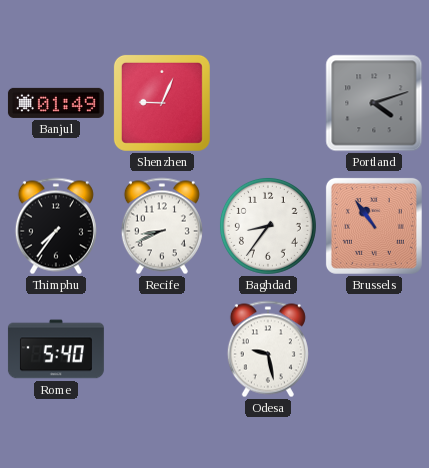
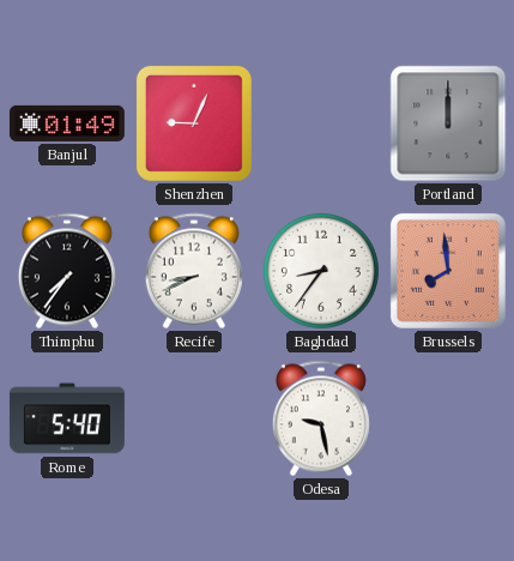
Portland: 4:12 -> 12:00
Brussels: 10:54 -> 7:59
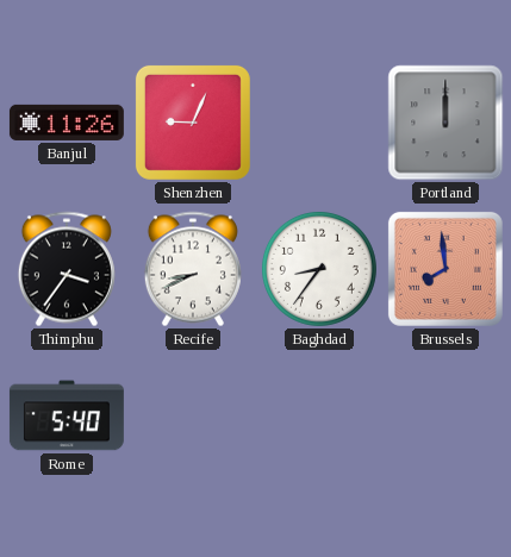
Banjul: 01:49 -> 11:26
Thimphu: 7:36 -> 3:36
Odesa: 9:28 -> none
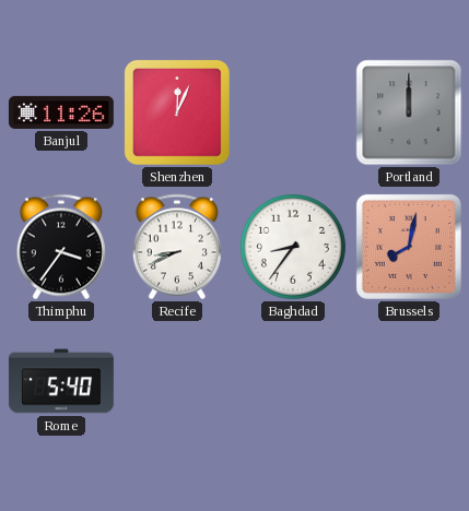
Shenzhen: 9:04 -> 12:04
Brussels: 7:59 -> 8:02
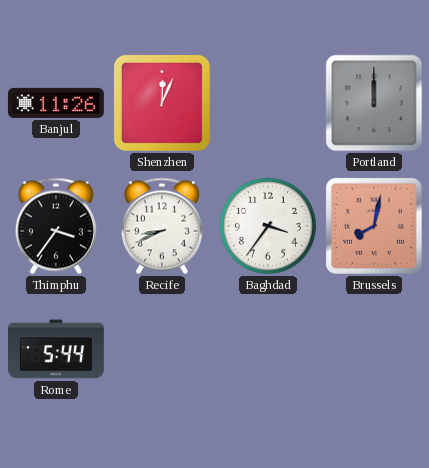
Baghdad: 8:36 -> 3:36
Rome: 5:40 -> 5:44
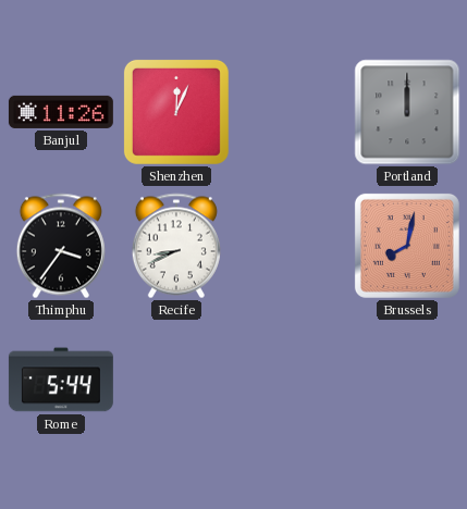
Baghdad: 3:36 -> none
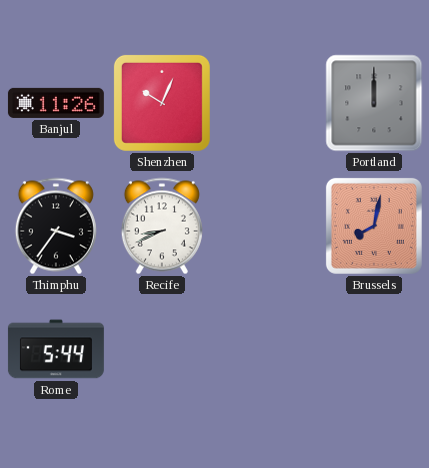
Shenzhen: 12:04 -> 10:04
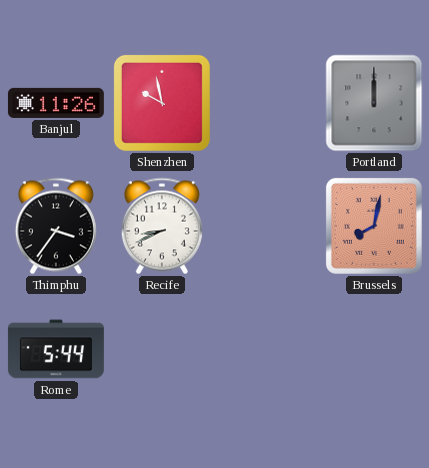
Shenzhen: 10:04 -> 9:58
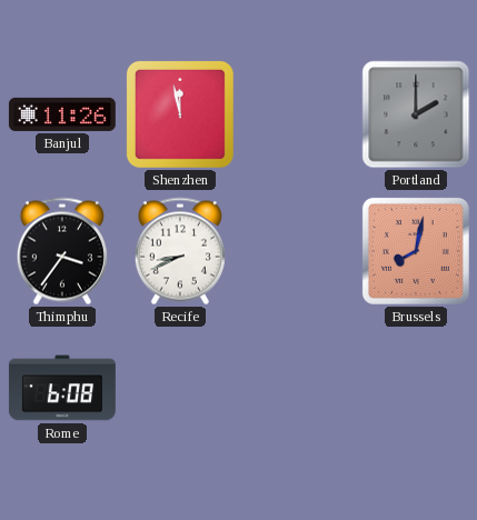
Shenzhen: 9:58 -> 11:58
Portland: 12:00 -> 2:00
Rome: 5:44 -> 6:08
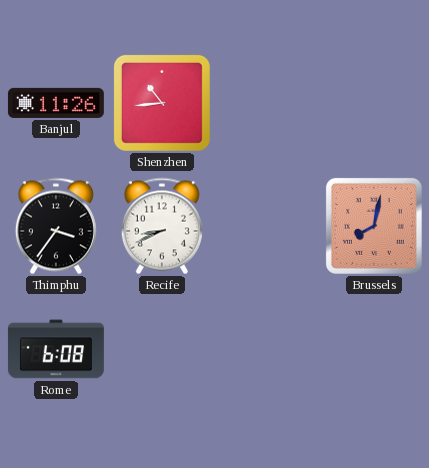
Shenzhen: 11:58 -> 10:44
Portland: 2:00 -> none
